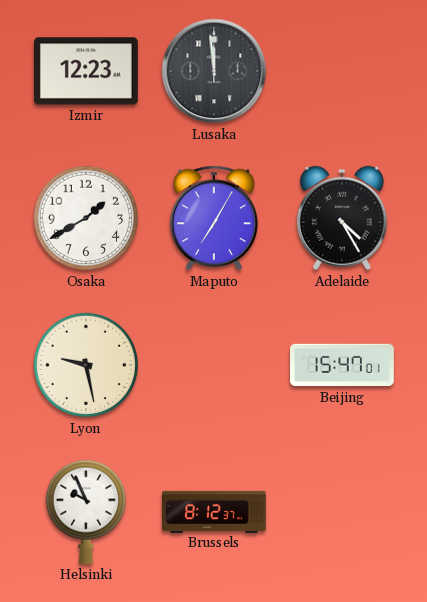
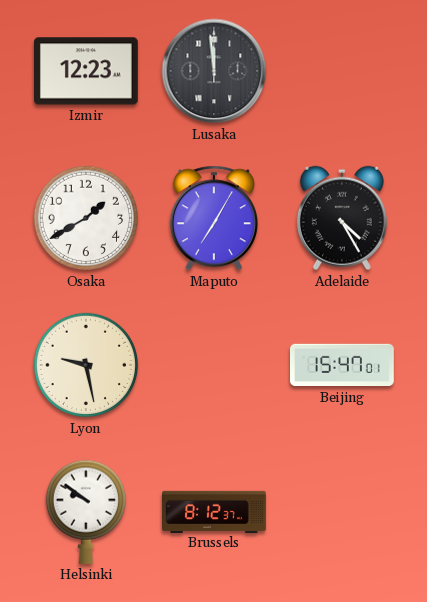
Helsinki: 9:56 -> 9:51
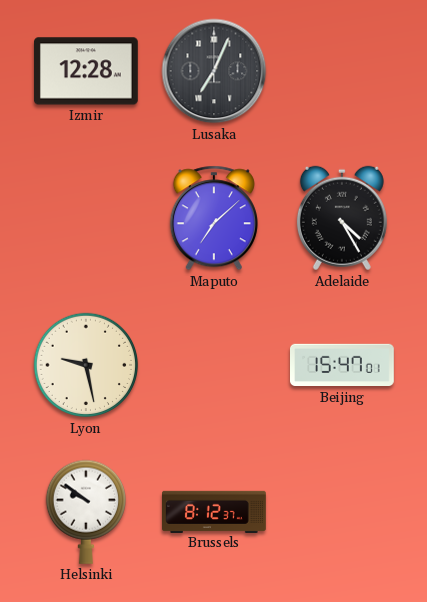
Izmir: 12:23 -> 12:28
Lusaka: 11:59 -> 7:04
Osaka: 1:40 -> none
Maputo: 7:05 -> 7:08
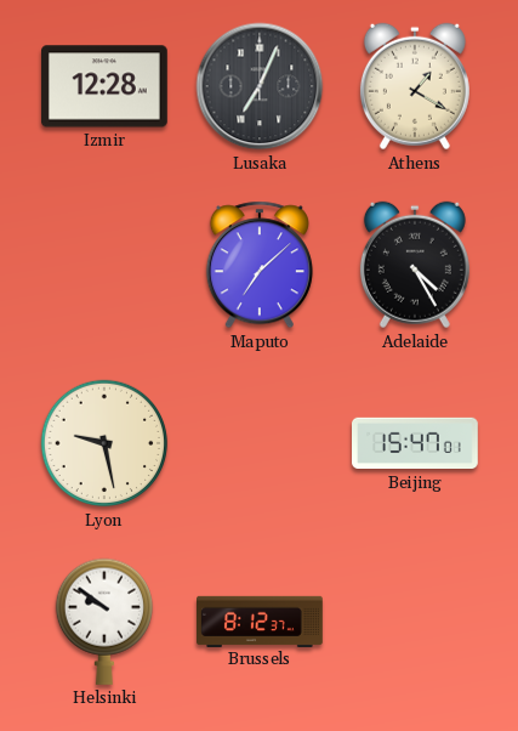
Athens: none -> 1:20
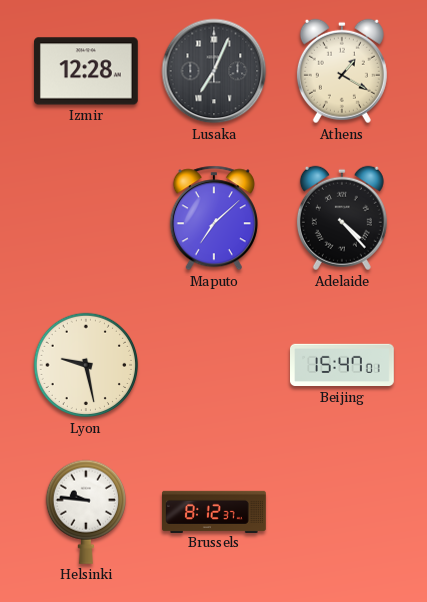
Adelaide: 4:25 -> 4:23
Helsinki: 9:51 -> 9:46
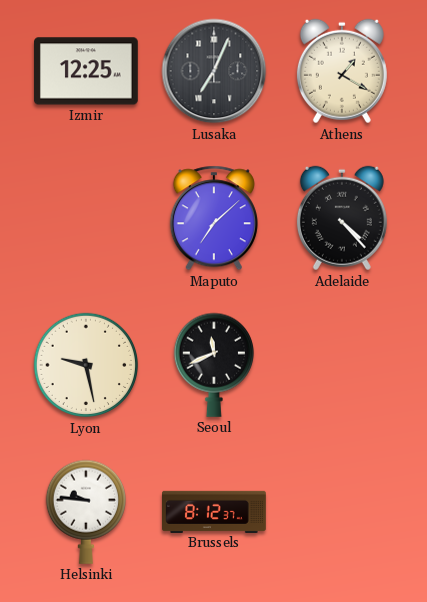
Izmir: 12:28 -> 12:25
Seoul: none -> 11:41
Beijing: 15:47 -> none
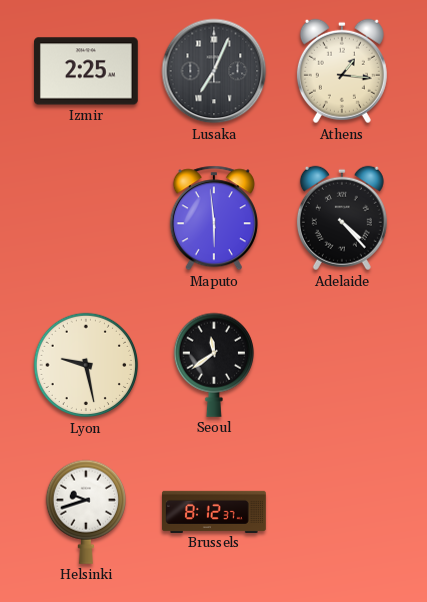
Izmir: 12:25 -> 2:25
Athens: 1:20 -> 1:16
Maputo: 7:08 -> 5:59
Seoul: 11:41 -> 11:39
Helsinki: 9:46 -> 9:42
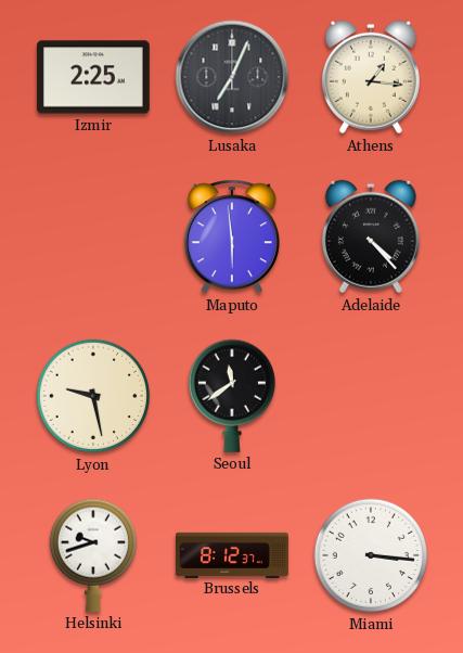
Miami: none -> 3:16
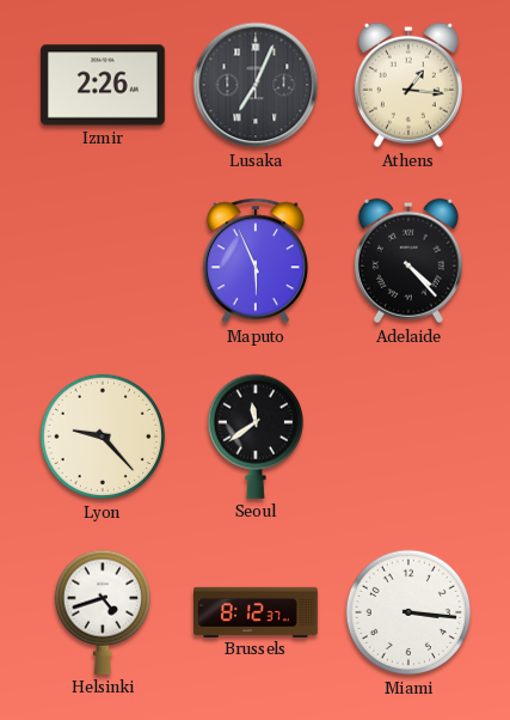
Izmir: 2:25 -> 2:26
Maputo: 5:59 -> 5:56
Lyon: 9:28 -> 9:23
Helsinki: 9:42 -> 4:42
